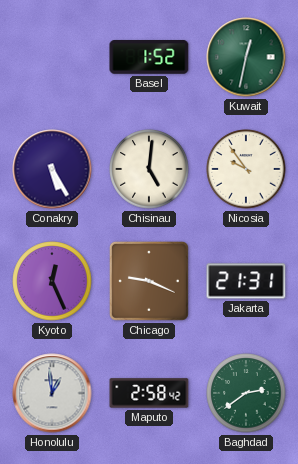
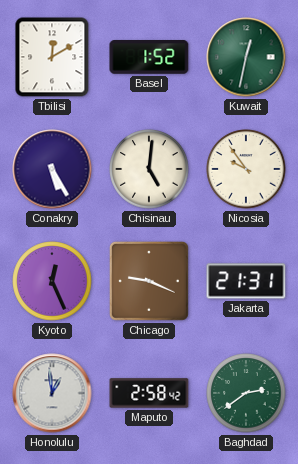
Tbilisi: none -> 12:10
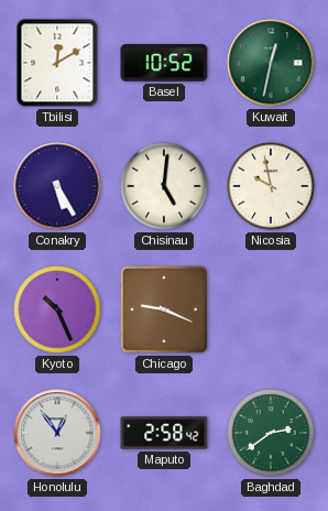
Basel: 1:52 -> 10:52
Nicosia: 9:54 -> 9:58
Kyoto: 12:26 -> 10:26
Jakarta: 21:31 -> none
Honolulu: 12:59 -> 12:54
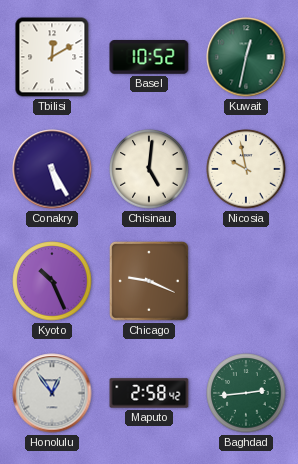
Baghdad: 2:39 -> 2:44
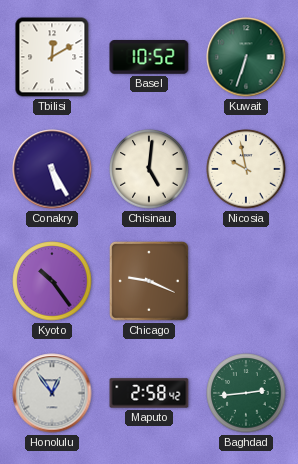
Kuwait: 12:32 -> 6:33
Kyoto: 10:26 -> 10:24
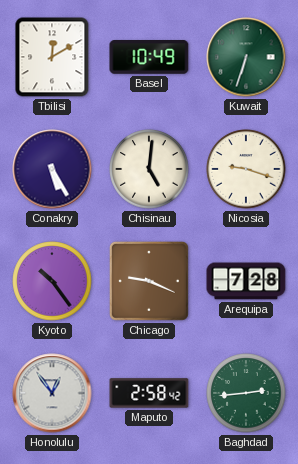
Basel: 10:52 -> 10:49
Nicosia: 9:58 -> 9:18
Arequipa: none -> 7:28
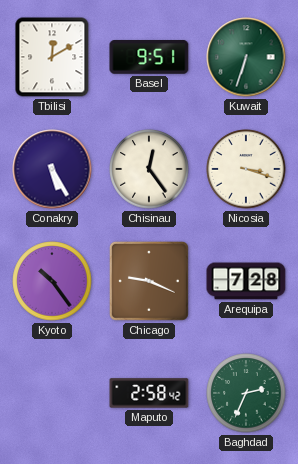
Basel: 10:49 -> 9:51
Chisinau: 5:01 -> 12:24
Nicosia: 9:18 -> 3:18
Honolulu: 12:54 -> none
Baghdad: 2:44 -> 2:34
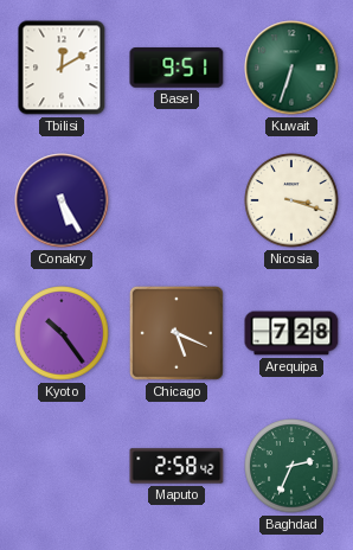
Chisinau: 12:24 -> none
Chicago: 9:19 -> 5:19
